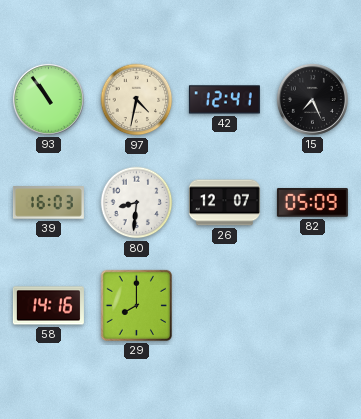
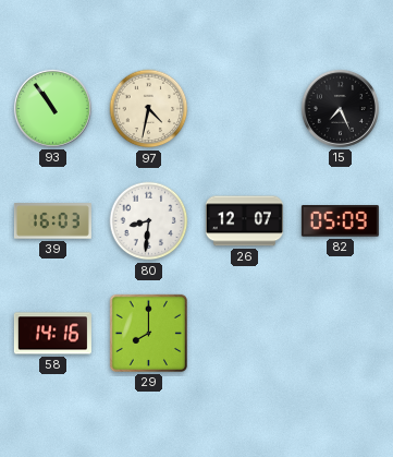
42: 12:41 -> none
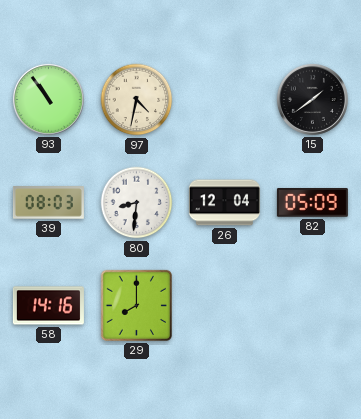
15: 7:26 -> 1:39
39: 16:03 -> 08:03
26: 12:07 -> 12:04
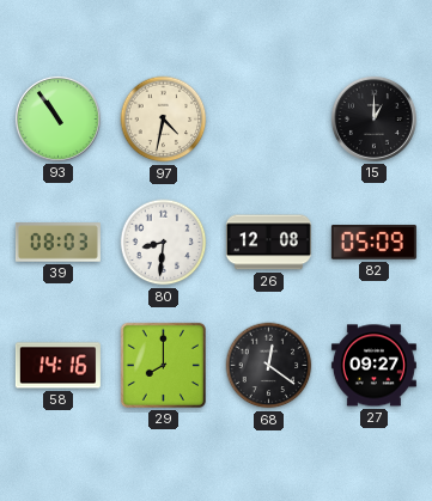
15: 1:39 -> 1:00
26: 12:04 -> 12:08
68: none -> 12:21
27: none -> 09:27
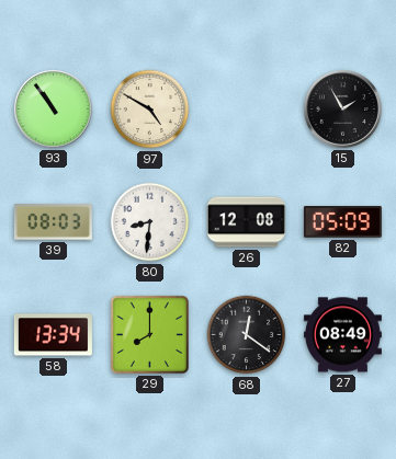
97: 4:32 -> 4:50
15: 1:00 -> 1:55
58: 14:16 -> 13:34
27: 09:27 -> 08:49
